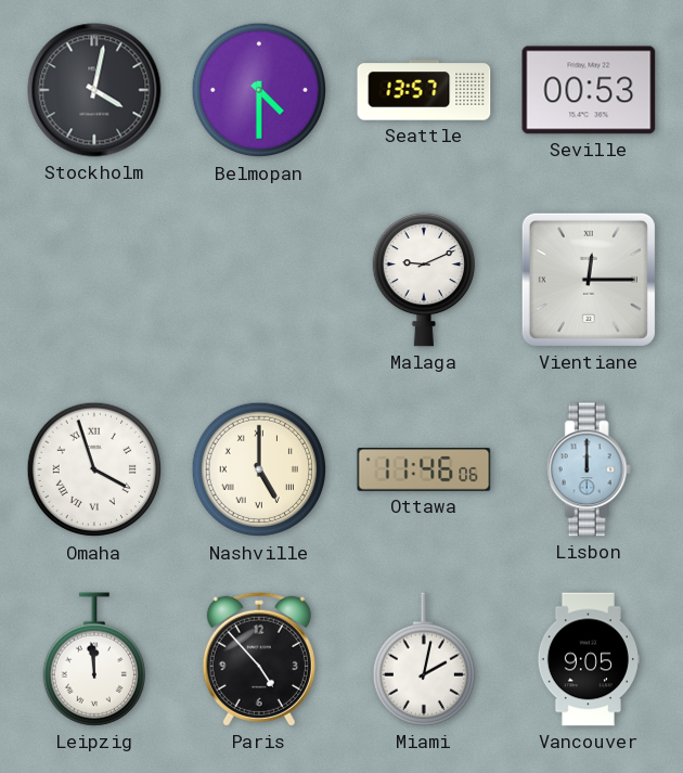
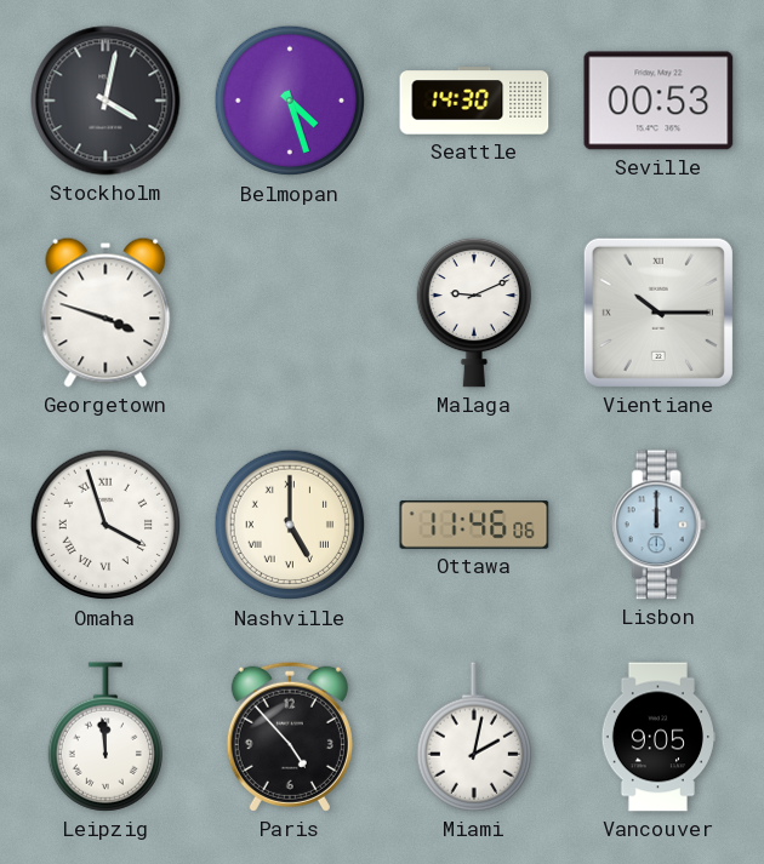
Belmopan: 4:30 -> 4:27
Seattle: 13:57 -> 14:30
Georgetown: none -> 3:48
Vientiane: 12:15 -> 10:15
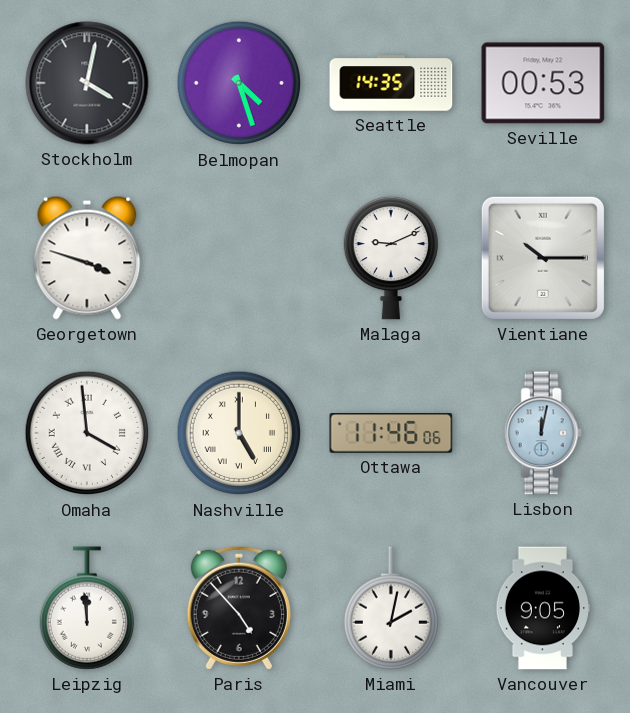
Seattle: 14:30 -> 14:35
Omaha: 3:57 -> 3:59
Lisbon: 12:00 -> 12:02
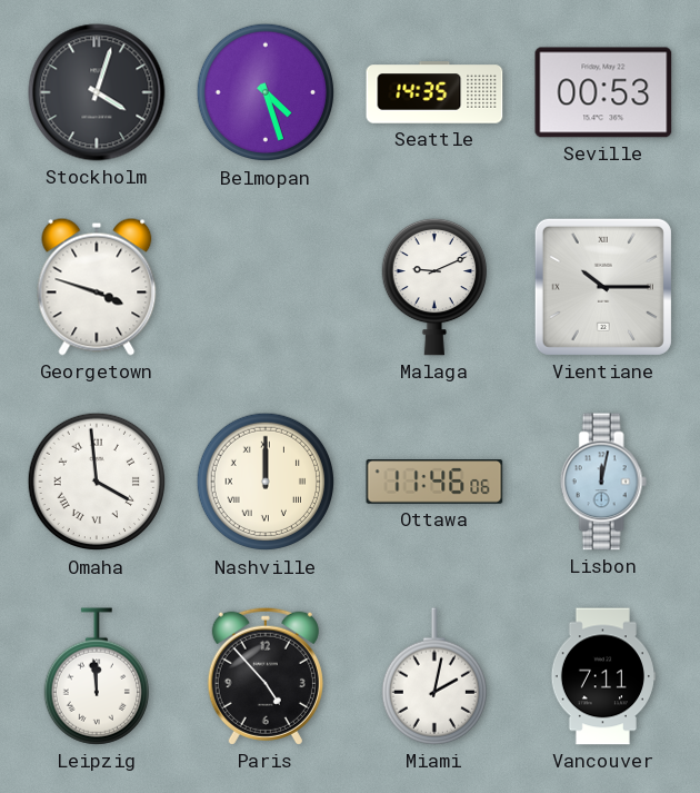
Stockholm: 4:02 -> 4:03
Nashville: 5:00 -> 12:00
Vancouver: 9:05 -> 7:11
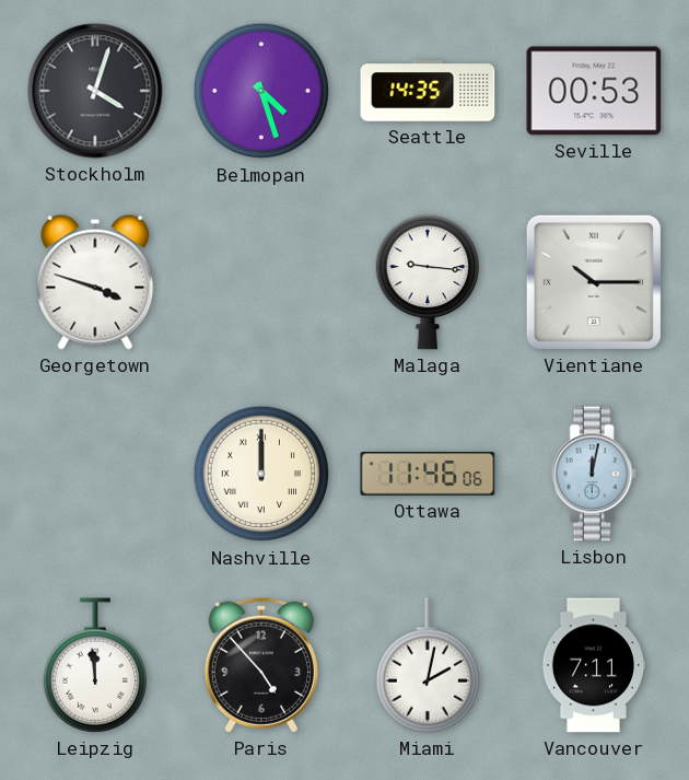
Malaga: 9:11 -> 9:16
Omaha: 3:59 -> none
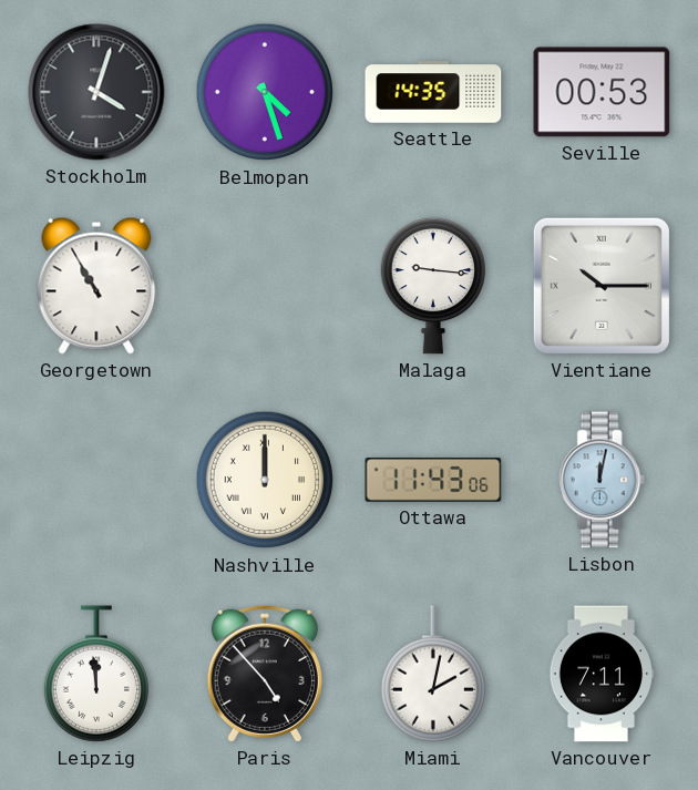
Georgetown: 3:48 -> 10:55
Ottawa: 11:46 -> 11:43
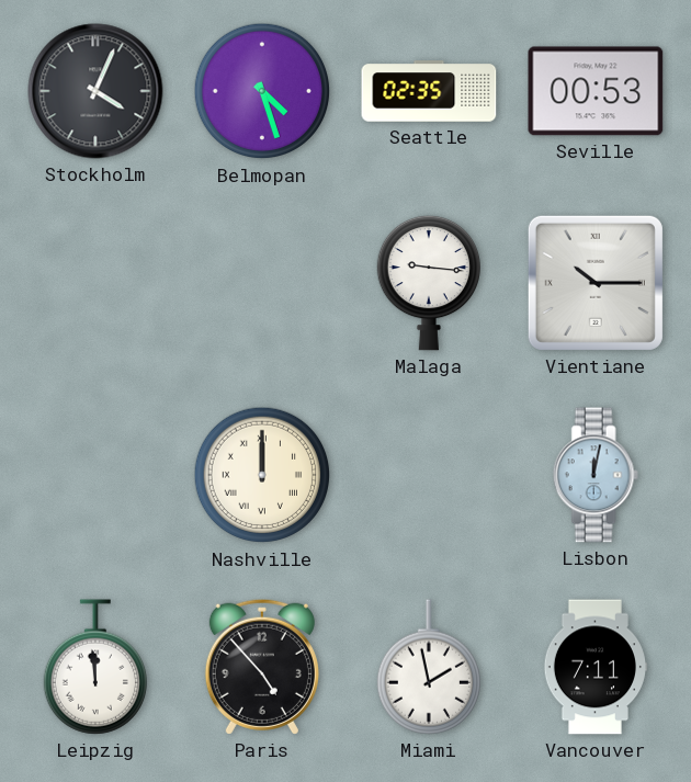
Stockholm: 4:03 -> 4:04
Seattle: 14:35 -> 02:35
Georgetown: 10:55 -> none
Ottawa: 11:43 -> none
Miami: 2:02 -> 1:58
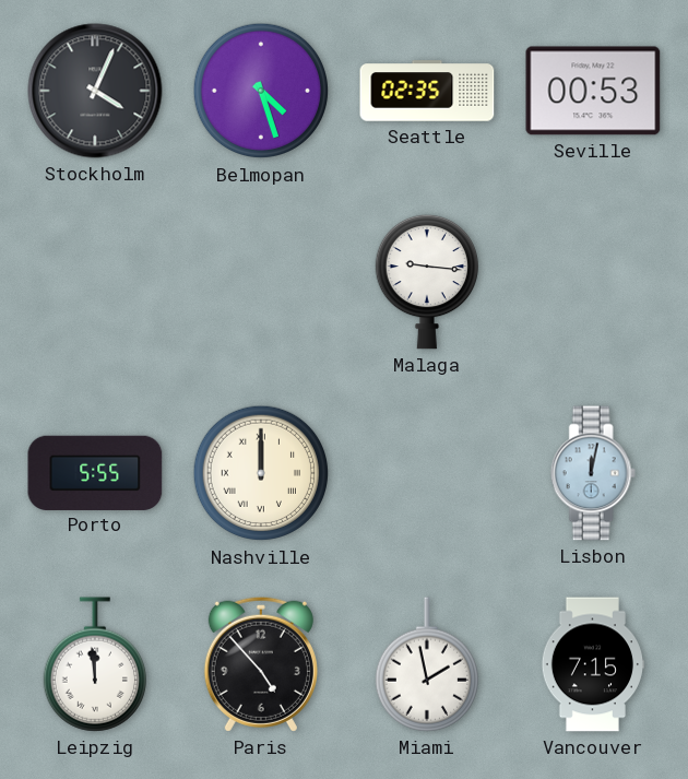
Vientiane: 10:15 -> none
Porto: none -> 5:55
Vancouver: 7:11 -> 7:15
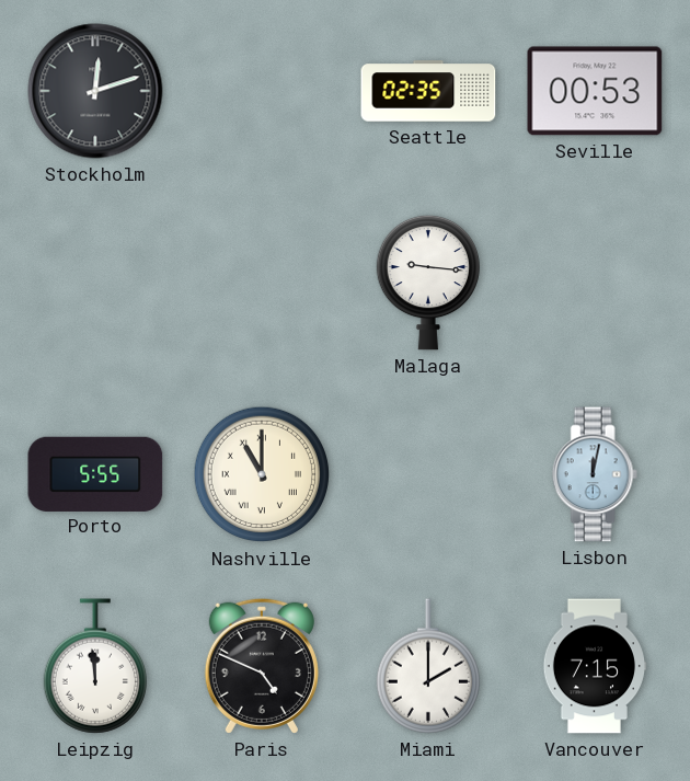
Stockholm: 4:04 -> 12:12
Belmopan: 4:27 -> none
Nashville: 12:00 -> 11:00
Paris: 4:53 -> 4:49
Miami: 1:58 -> 2:00
